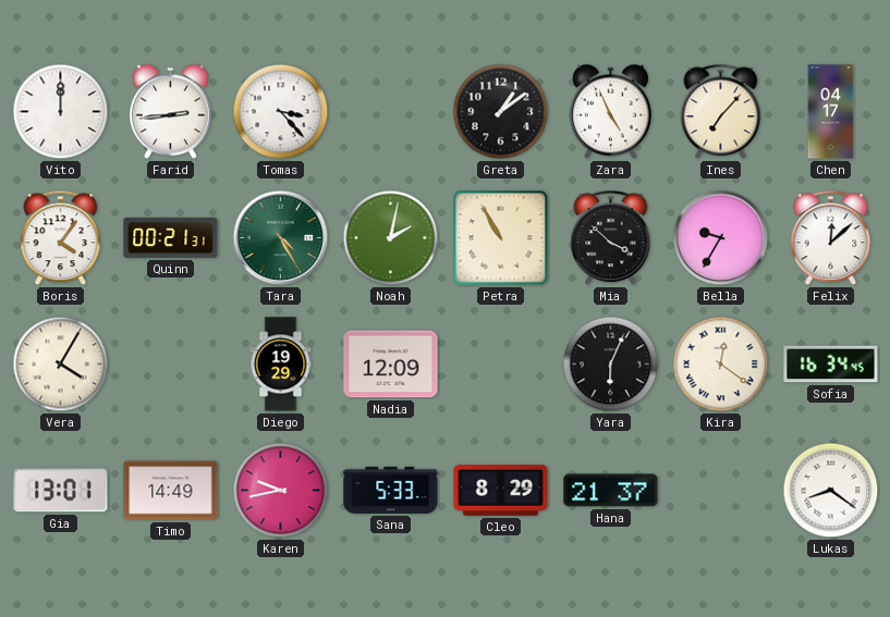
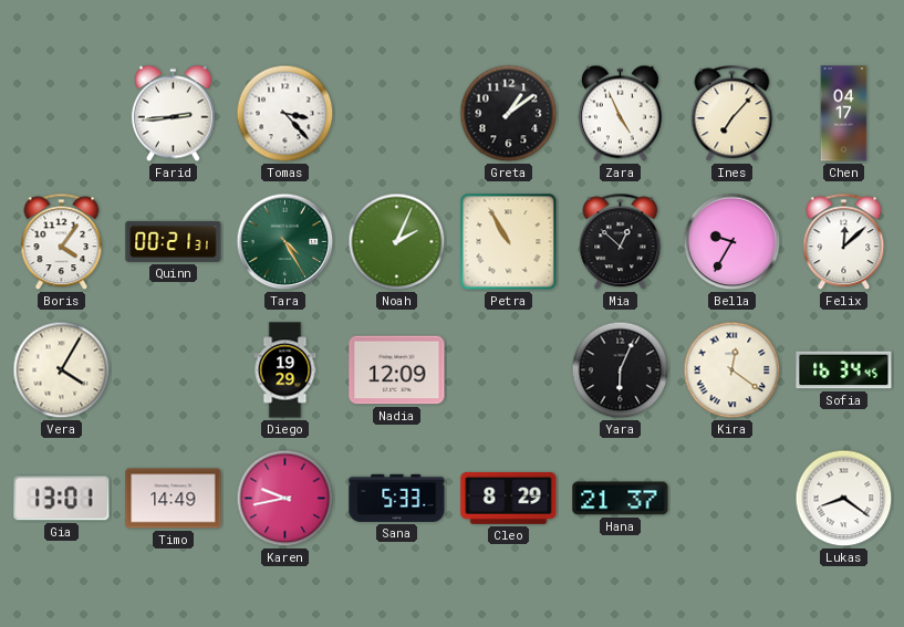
Vito: 12:00 -> none
Noah: 2:02 -> 2:04
Mia: 3:52 -> 12:52
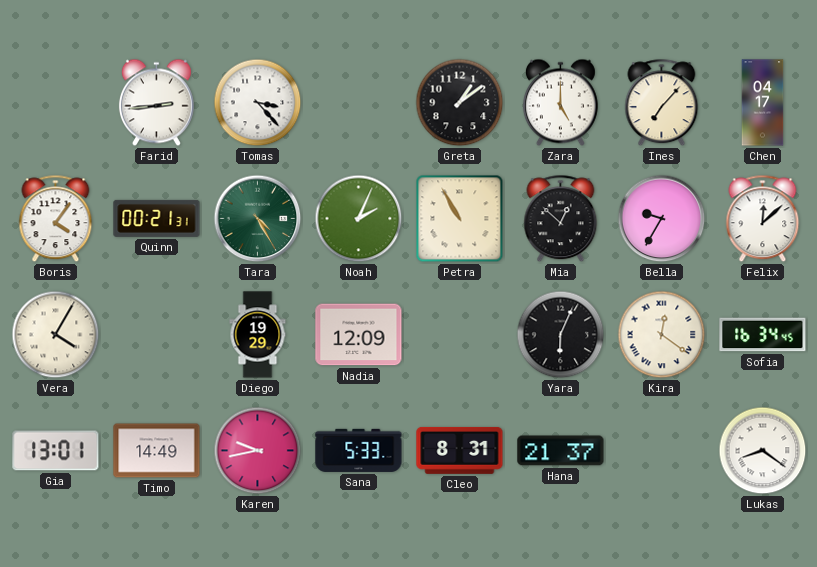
Zara: 4:56 -> 5:00
Cleo: 8:29 -> 8:31
